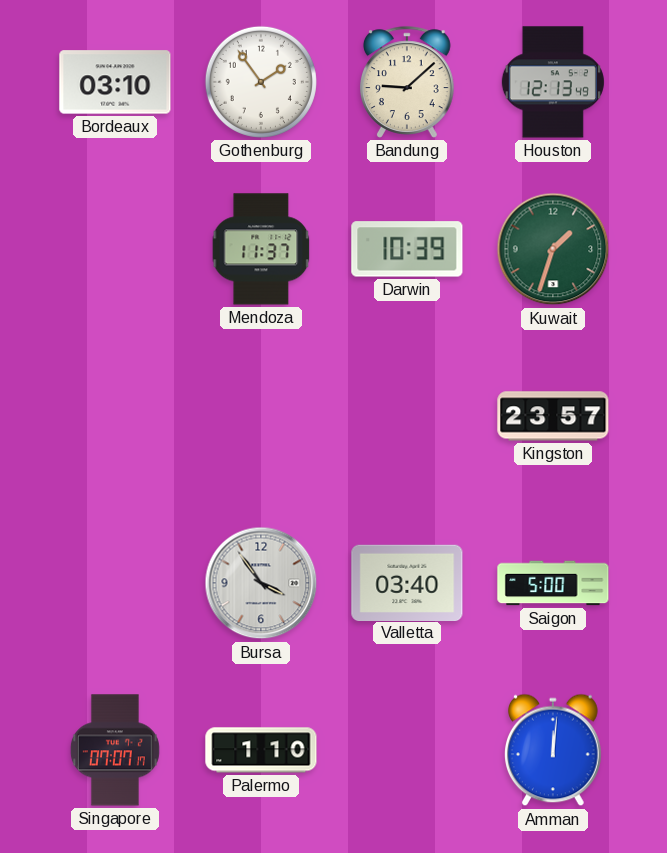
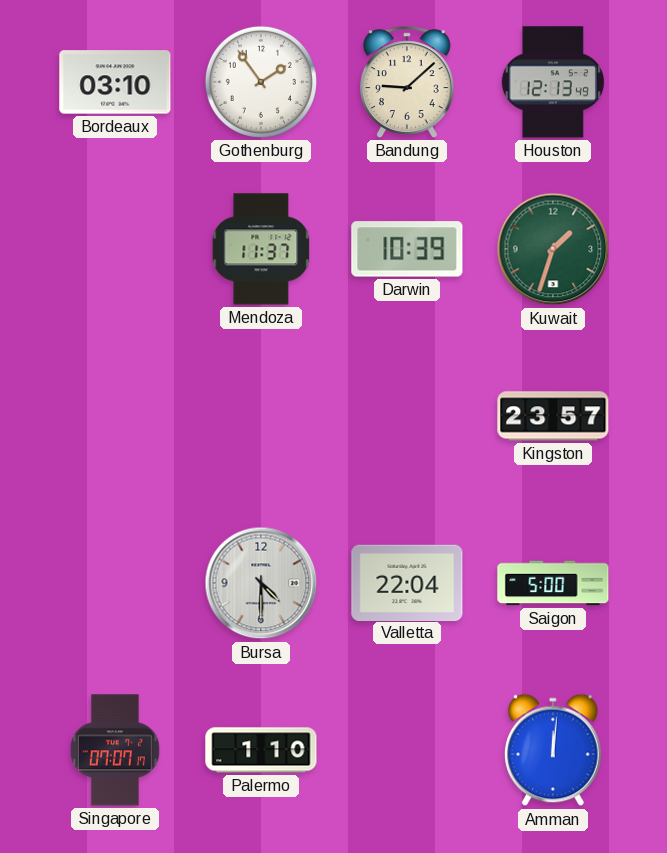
Bursa: 3:54 -> 4:30
Valletta: 03:40 -> 22:04
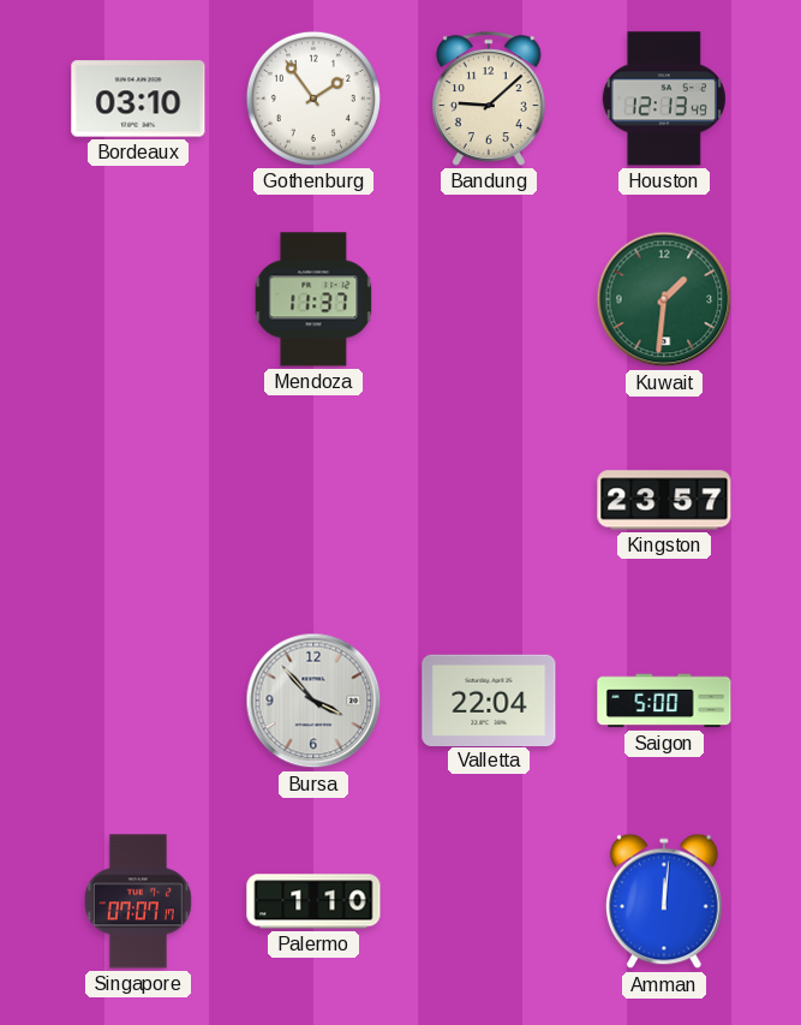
Darwin: 10:39 -> none
Kuwait: 1:33 -> 1:31
Bursa: 4:30 -> 3:53
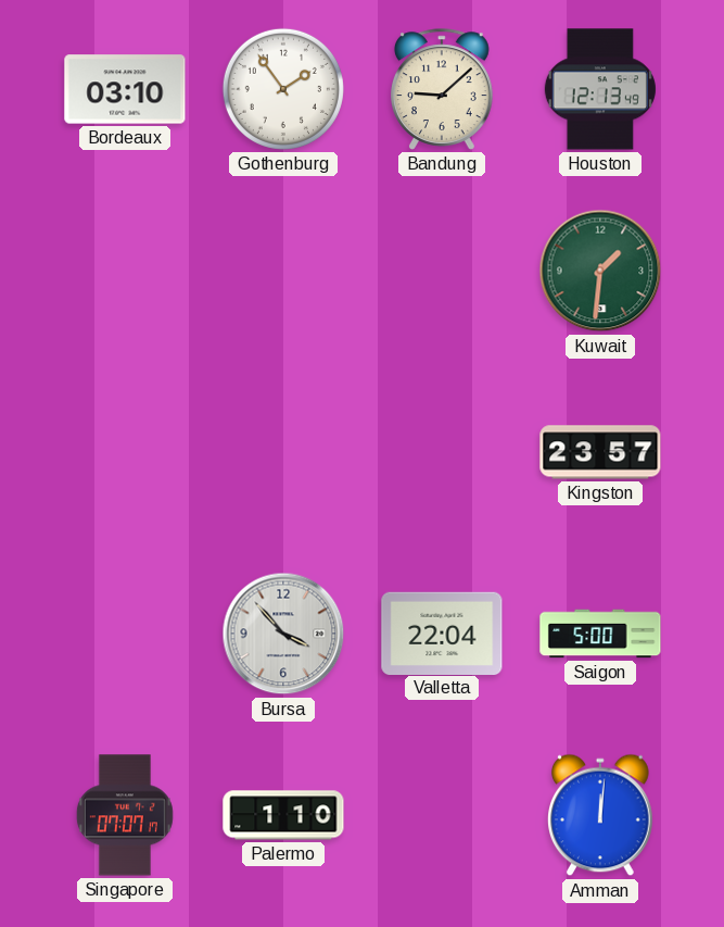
Mendoza: 11:37 -> none
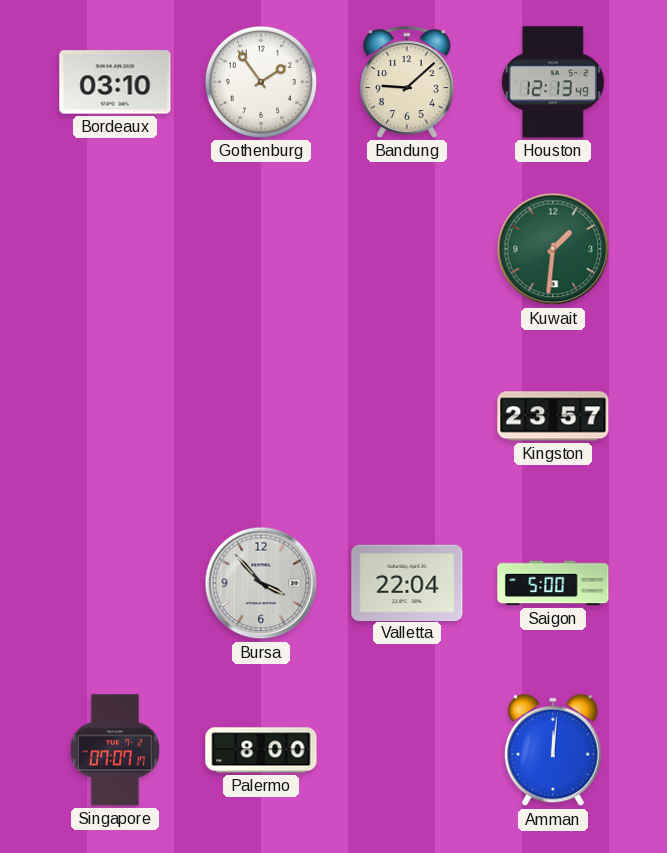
Palermo: 1:10 -> 8:00
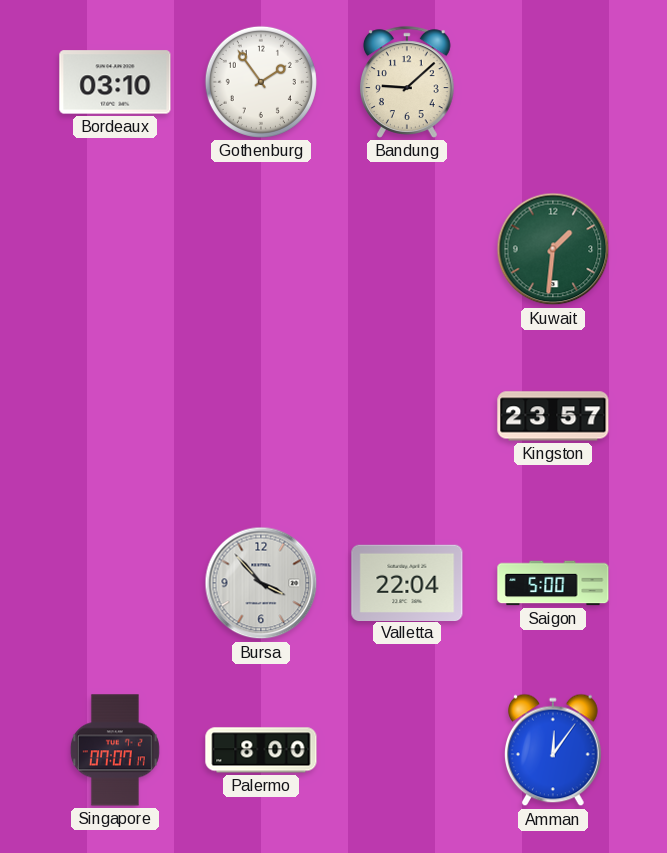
Houston: 12:13 -> none
Amman: 12:01 -> 12:06
